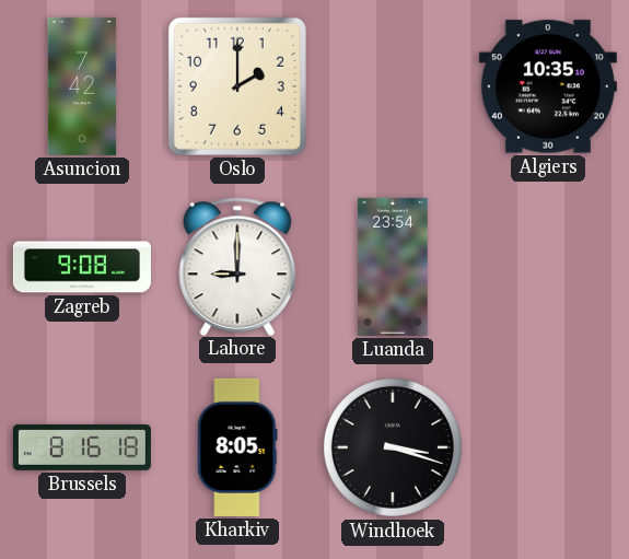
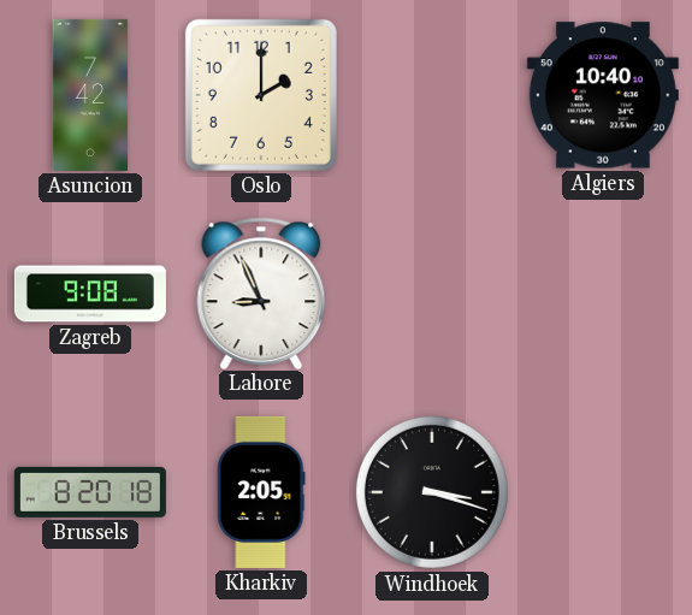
Algiers: 10:35 -> 10:40
Lahore: 9:00 -> 8:56
Luanda: 23:54 -> none
Brussels: 8:16 -> 8:20
Kharkiv: 8:05 -> 2:05
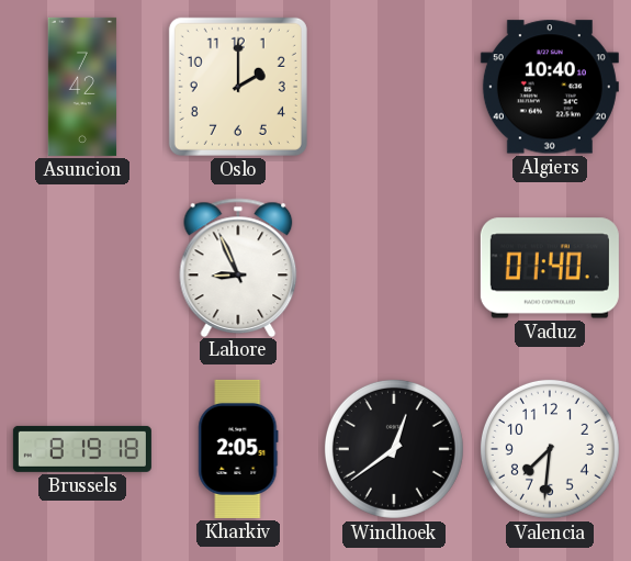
Zagreb: 9:08 -> none
Vaduz: none -> 01:40
Brussels: 8:20 -> 8:19
Windhoek: 3:18 -> 12:39
Valencia: none -> 7:31
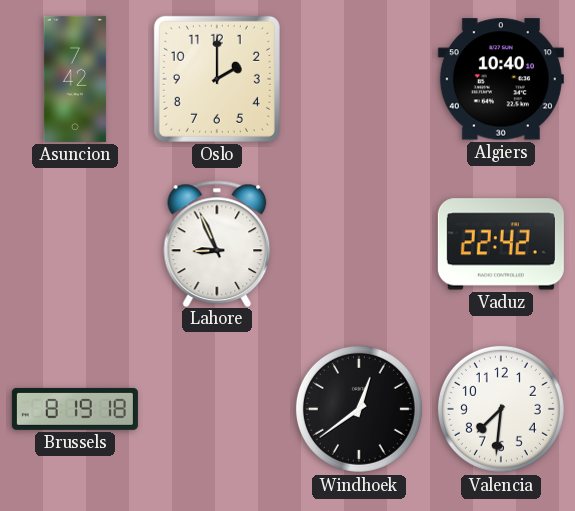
Vaduz: 01:40 -> 22:42
Kharkiv: 2:05 -> none
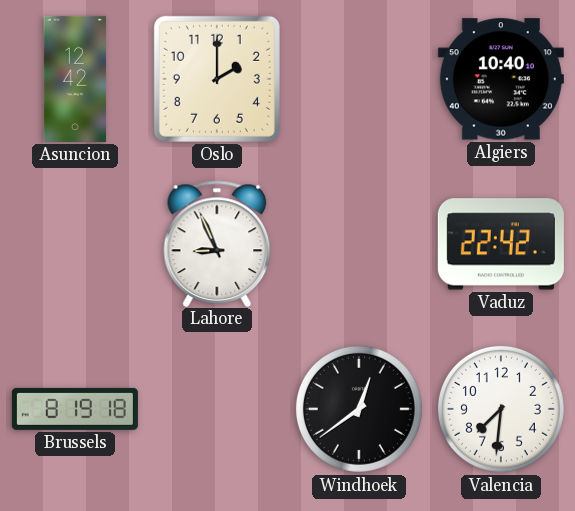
Asuncion: 7:42 -> 12:42
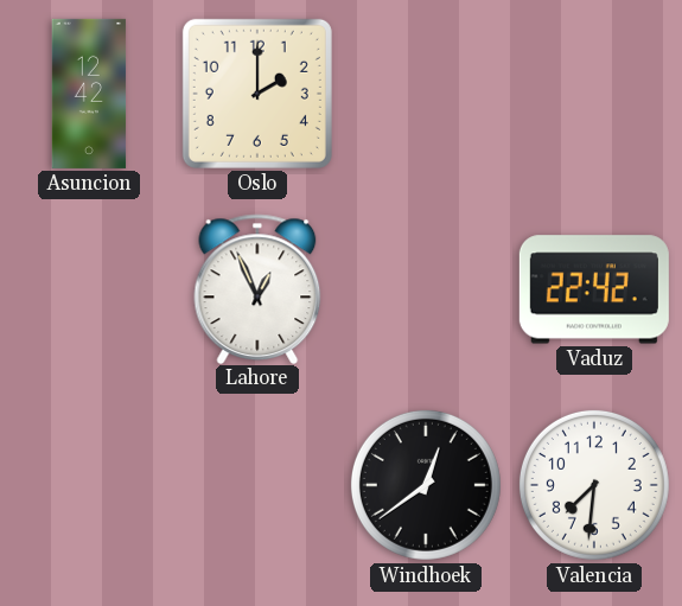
Algiers: 10:40 -> none
Lahore: 8:56 -> 12:56
Brussels: 8:19 -> none
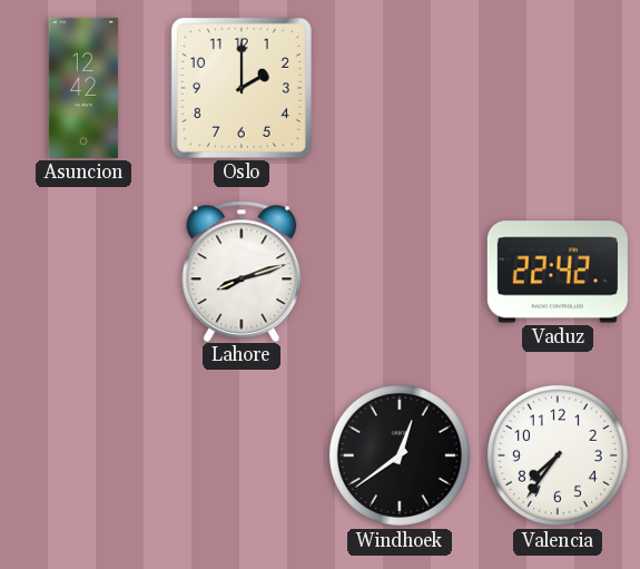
Lahore: 12:56 -> 8:12
Valencia: 7:31 -> 7:36
